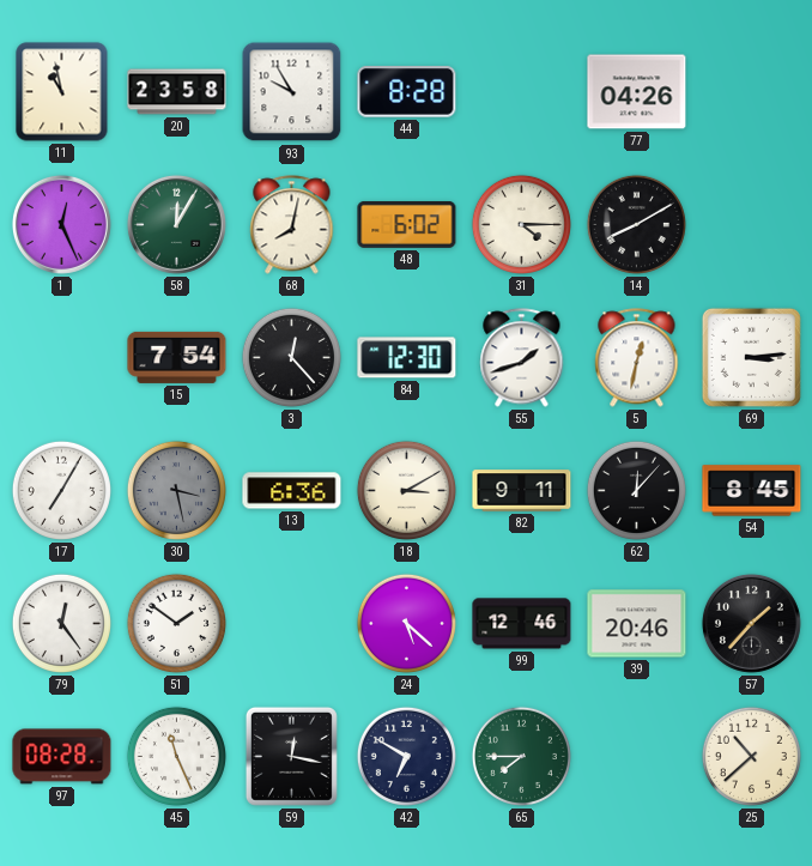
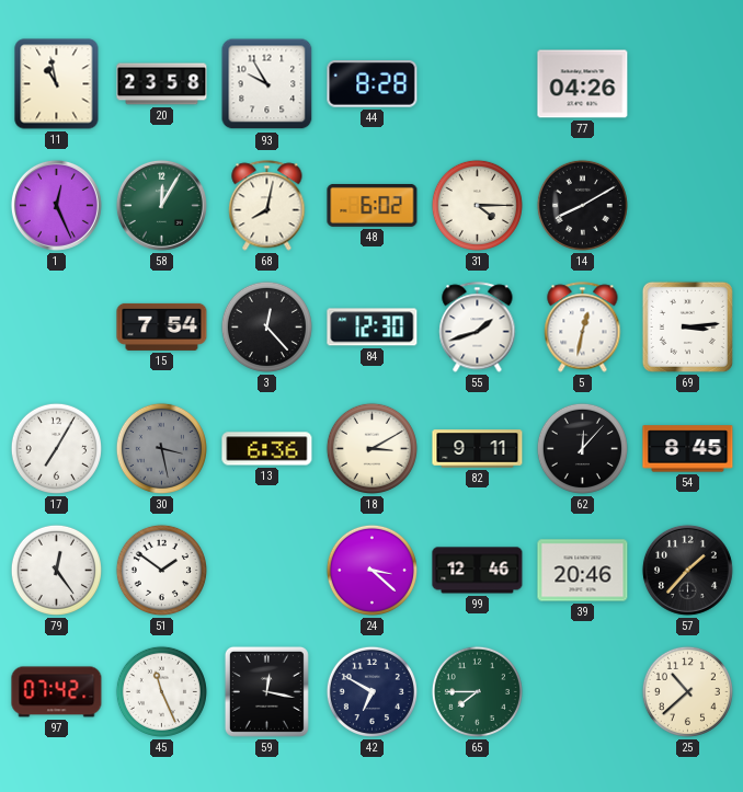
24: 5:22 -> 3:22
97: 08:28 -> 07:42
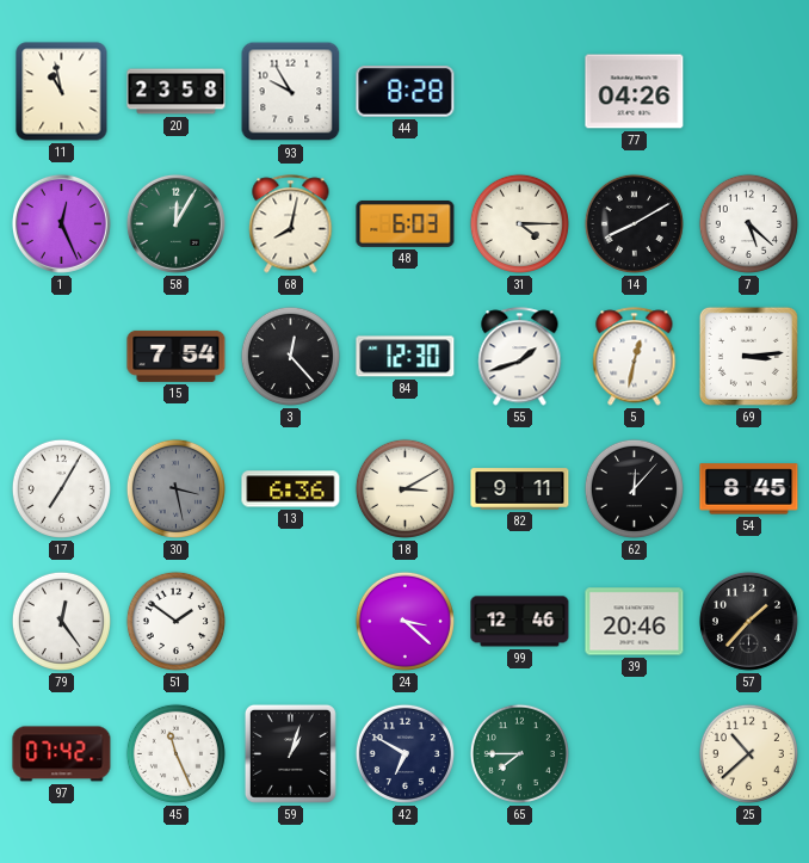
48: 6:02 -> 6:03
7: none -> 5:22
59: 12:17 -> 1:03
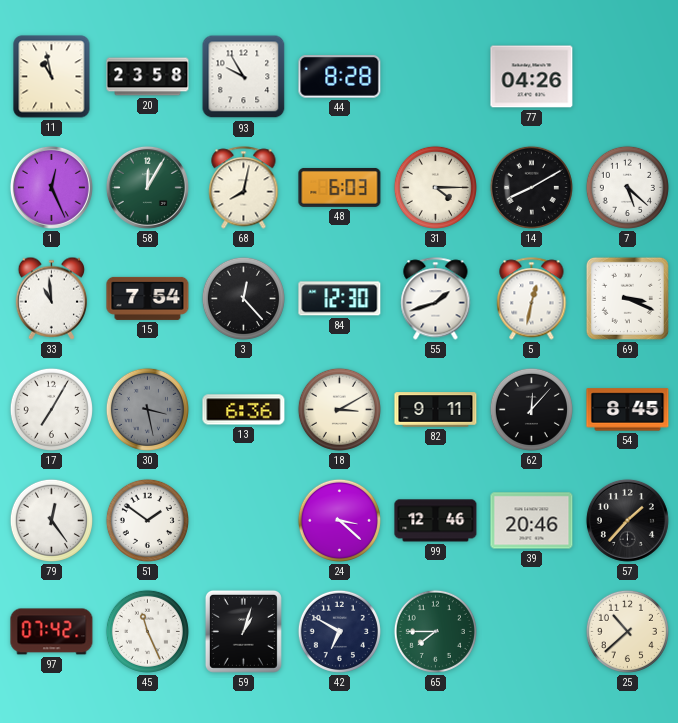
33: none -> 10:59
69: 3:14 -> 3:19
